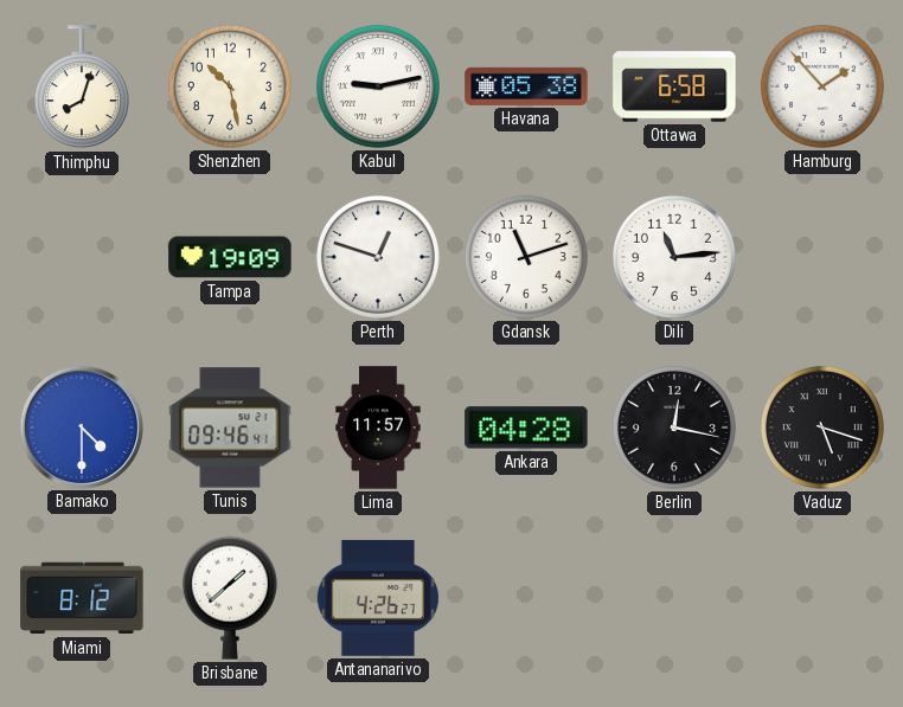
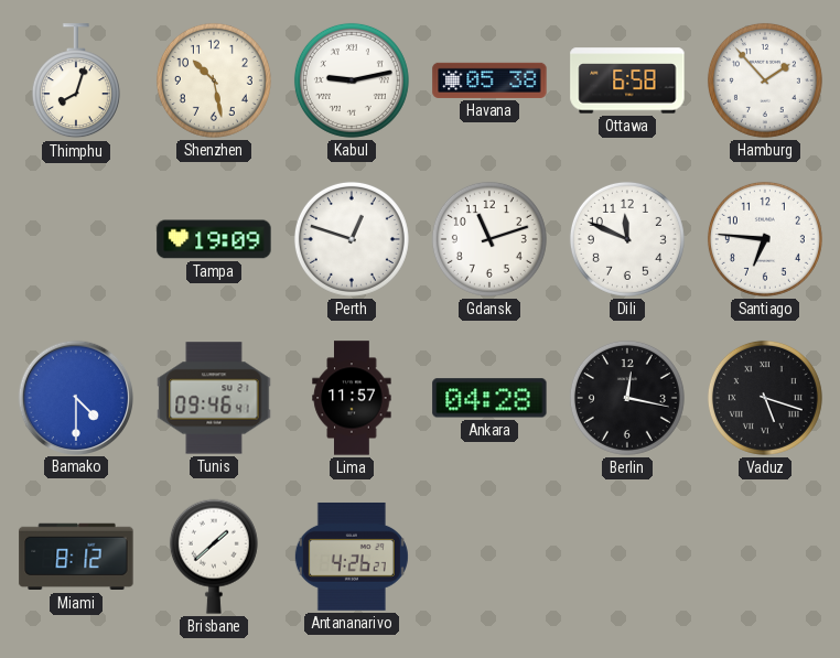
Dili: 11:14 -> 11:49
Santiago: none -> 6:46
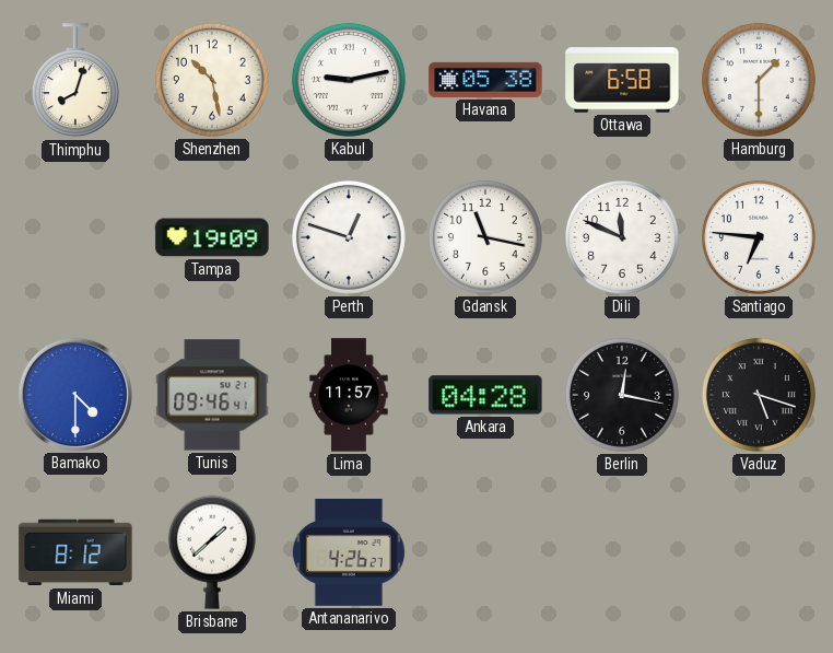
Hamburg: 1:53 -> 1:30
Gdansk: 11:12 -> 11:17
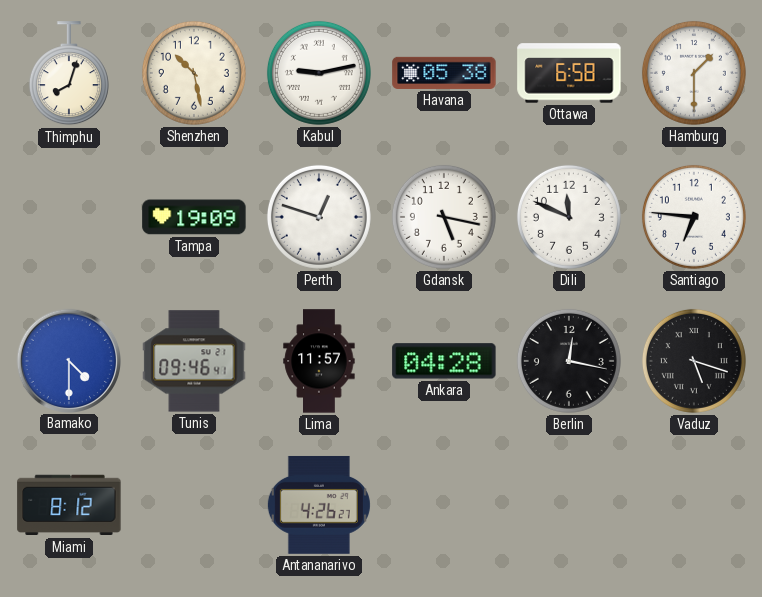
Gdansk: 11:17 -> 5:17
Brisbane: 1:38 -> none
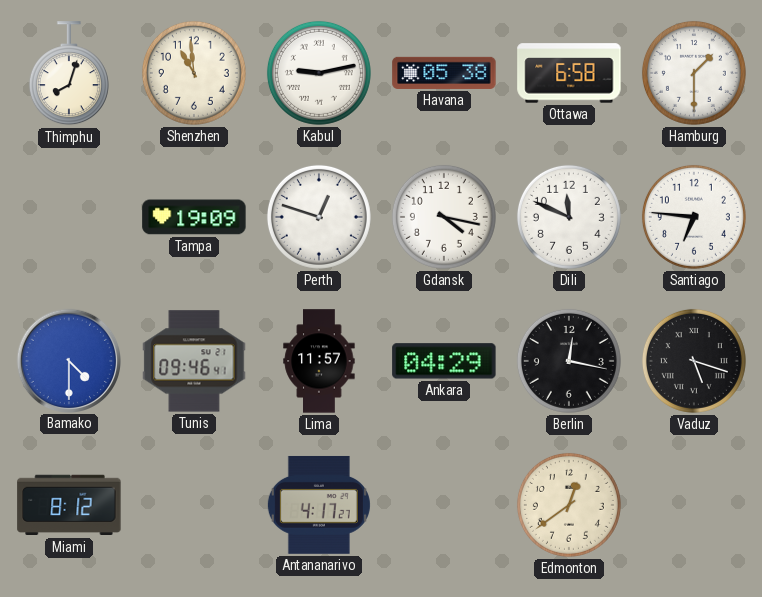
Shenzhen: 10:28 -> 10:59
Gdansk: 5:17 -> 4:17
Ankara: 04:28 -> 04:29
Antananarivo: 4:26 -> 4:17
Edmonton: none -> 12:39
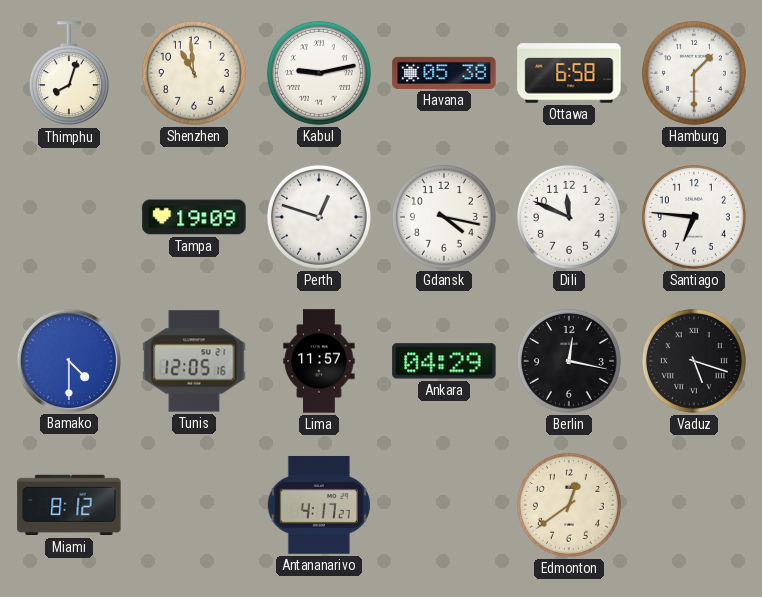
Tunis: 09:46 -> 12:05
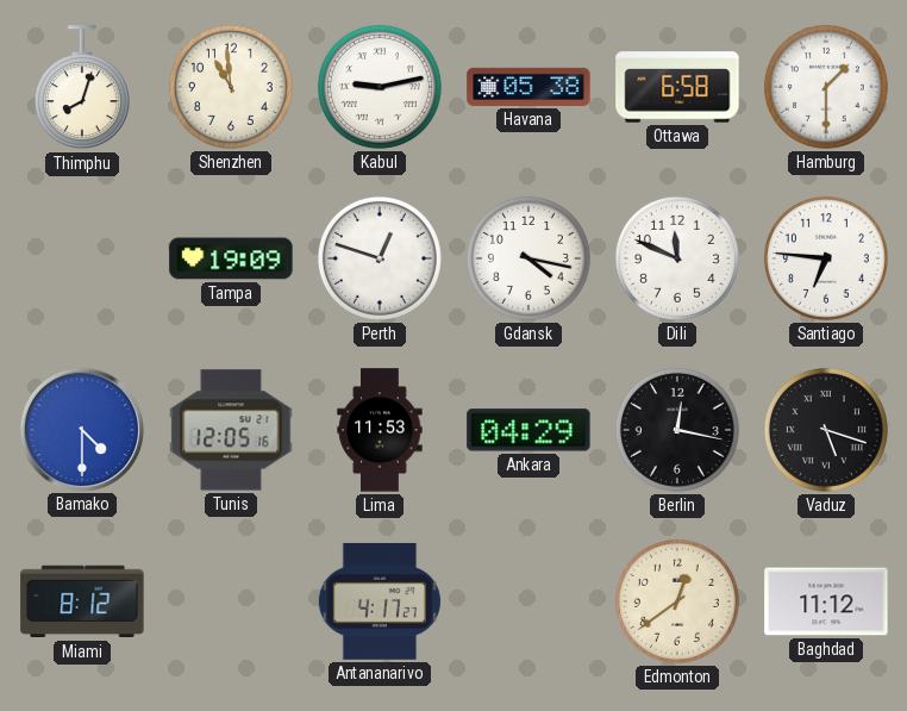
Lima: 11:57 -> 11:53
Baghdad: none -> 11:12
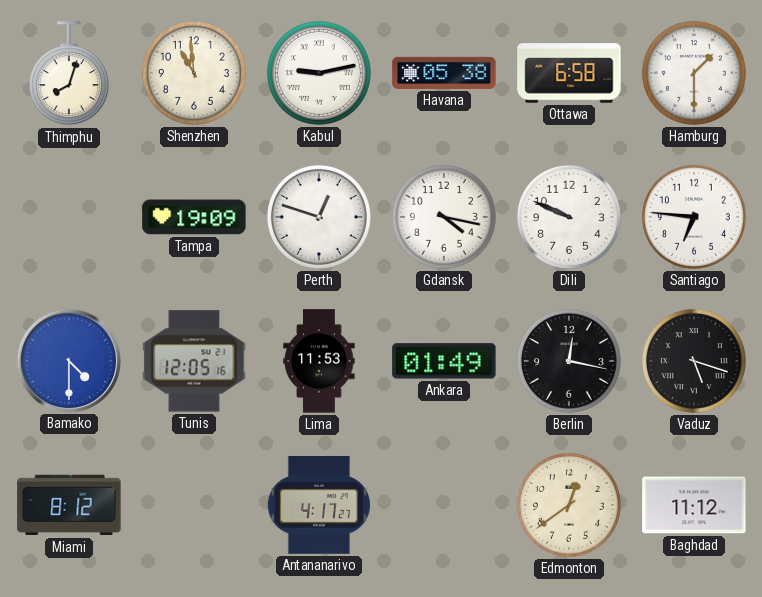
Dili: 11:49 -> 9:49
Ankara: 04:29 -> 01:49
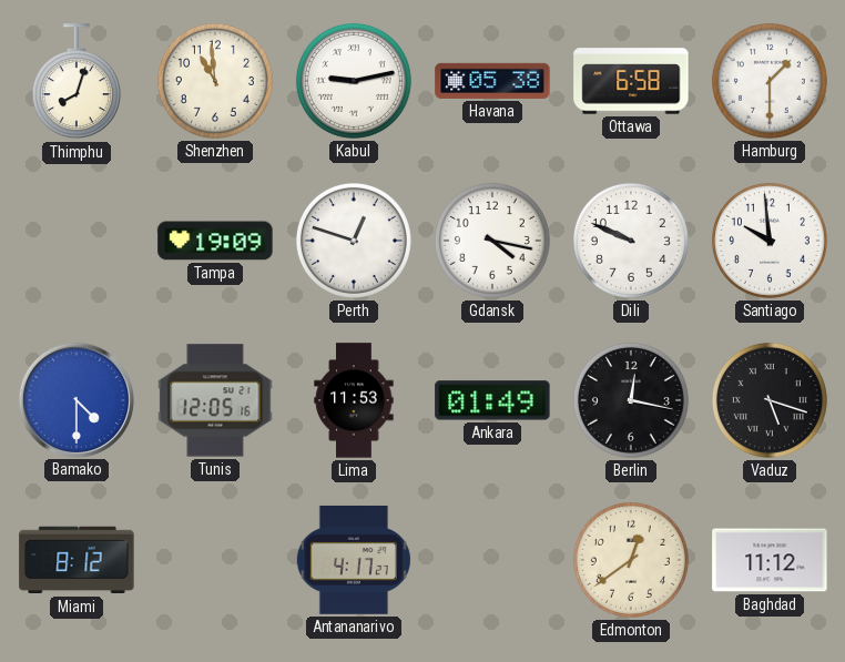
Santiago: 6:46 -> 9:59
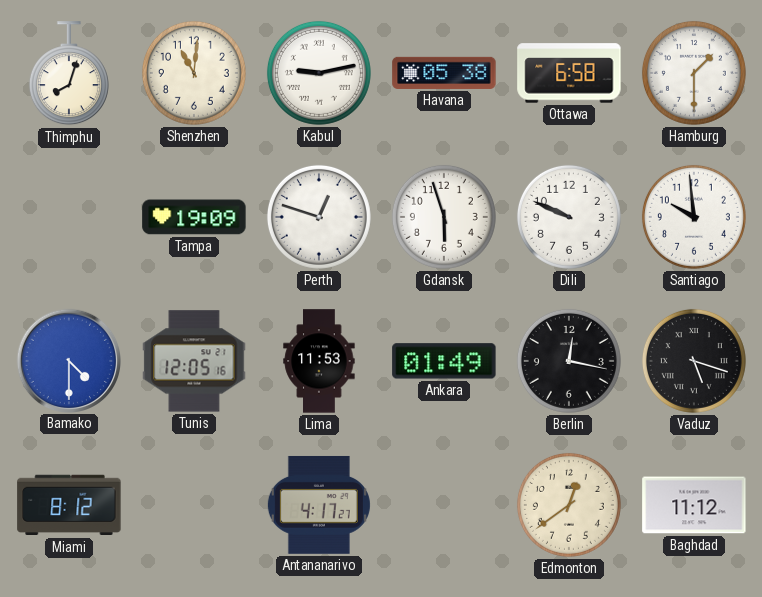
Shenzhen: 10:59 -> 11:01
Gdansk: 4:17 -> 5:57
